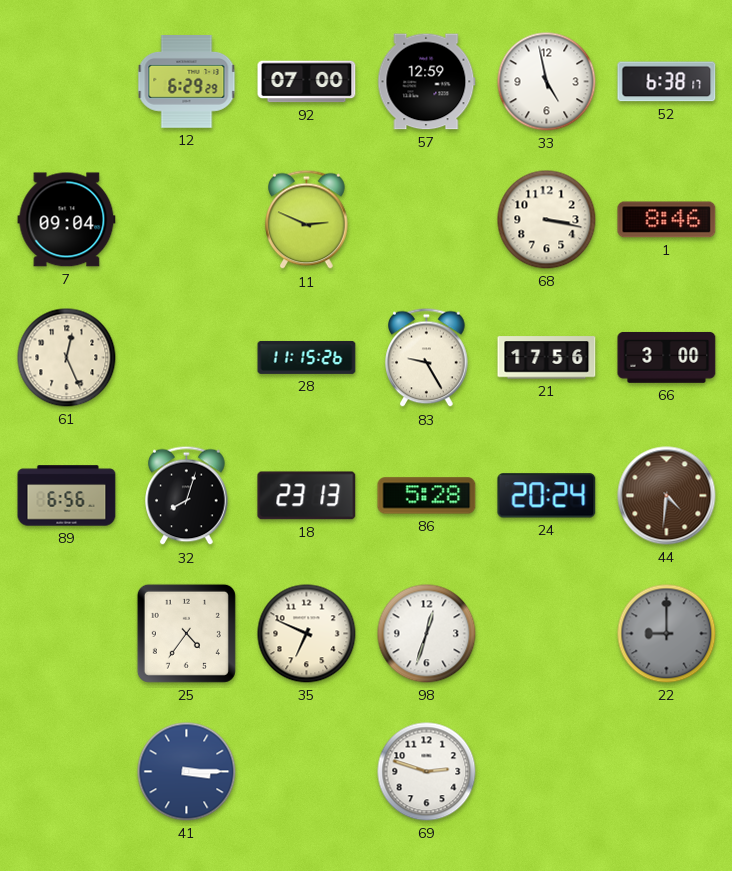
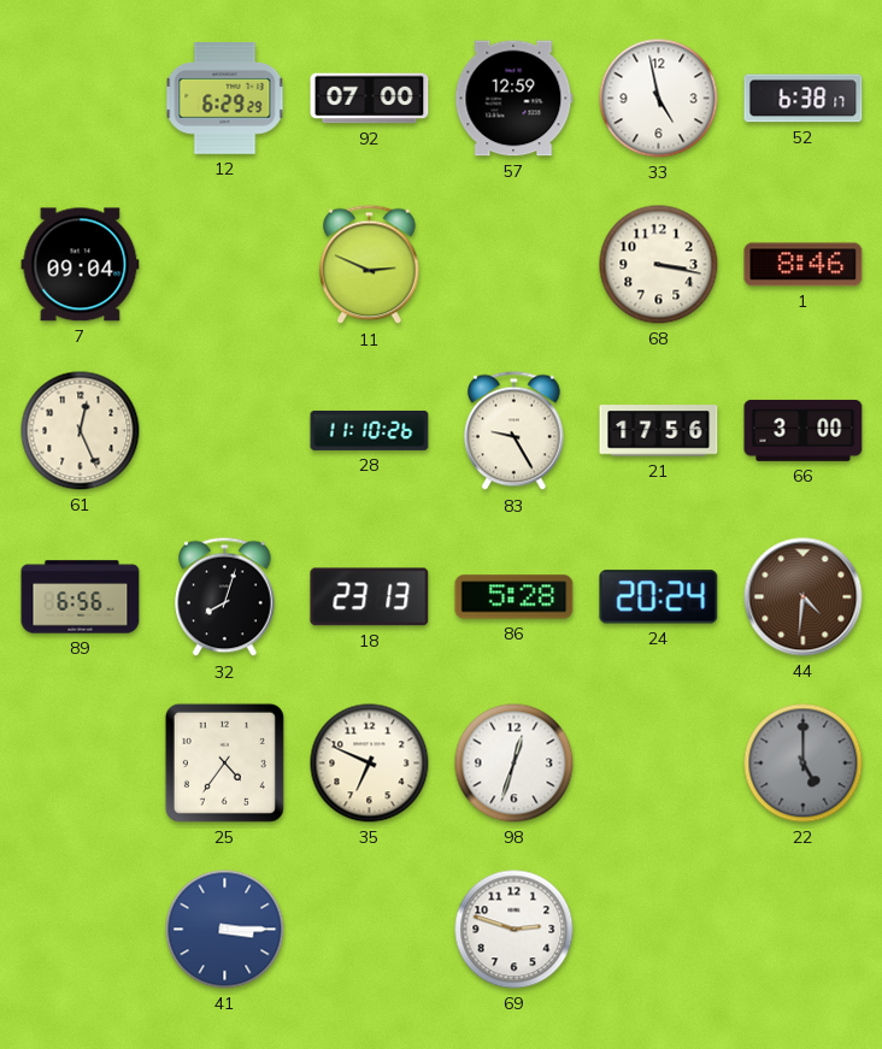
28: 11:15 -> 11:10
22: 9:00 -> 5:00
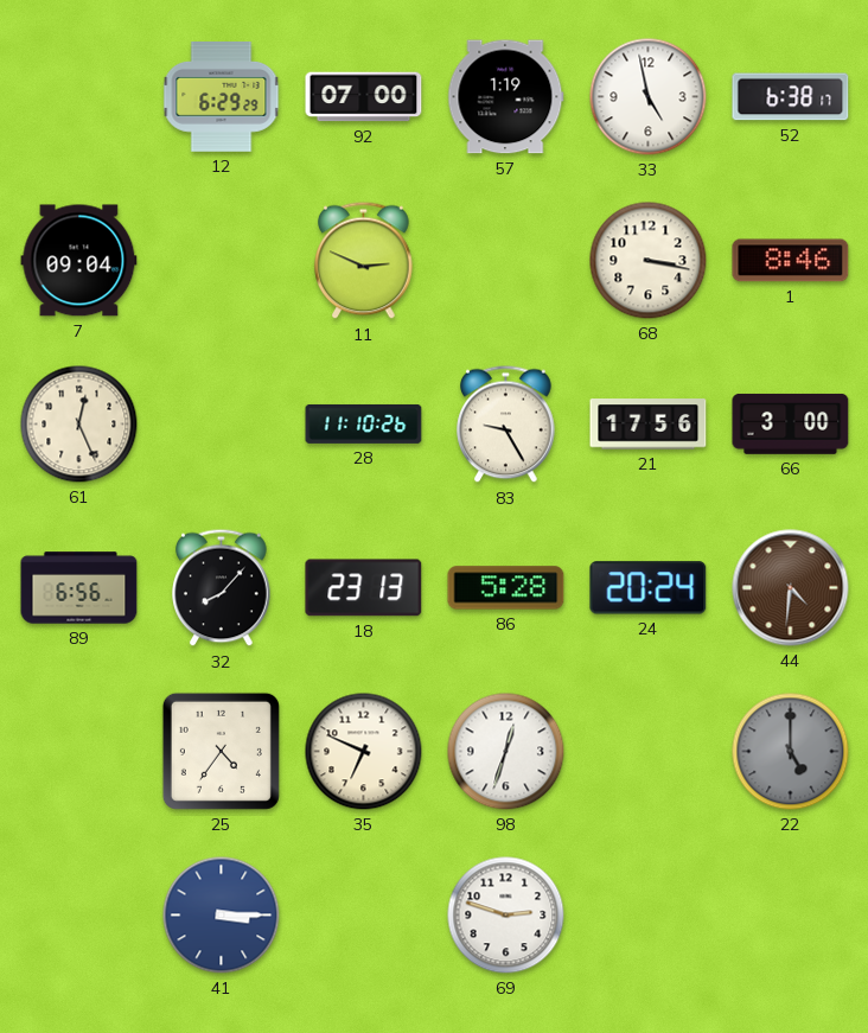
57: 12:59 -> 1:19
32: 8:03 -> 8:07
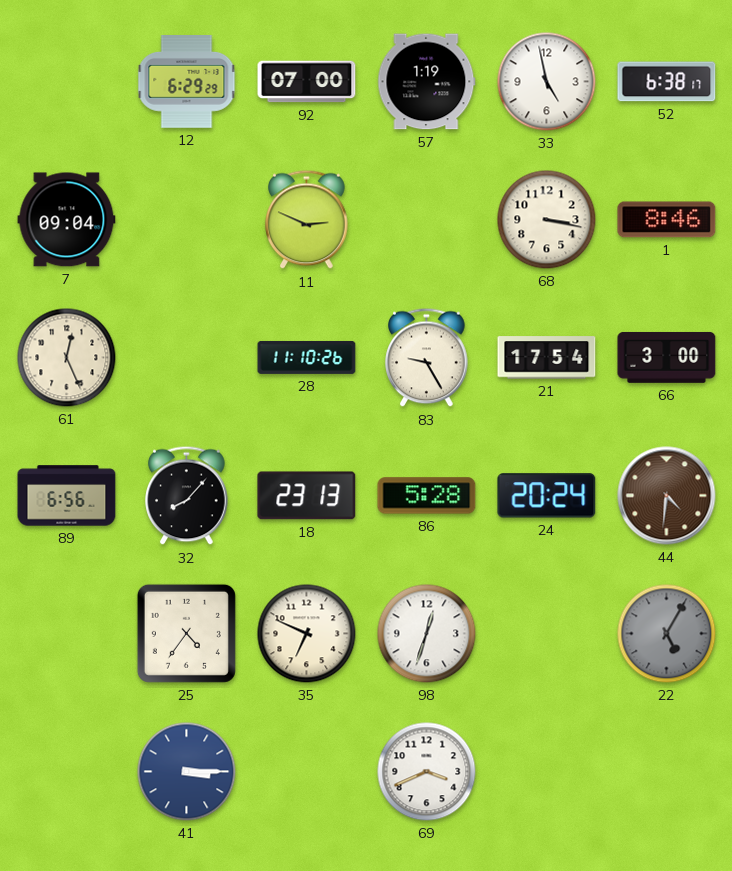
21: 17:56 -> 17:54
22: 5:00 -> 5:05
69: 2:48 -> 3:41
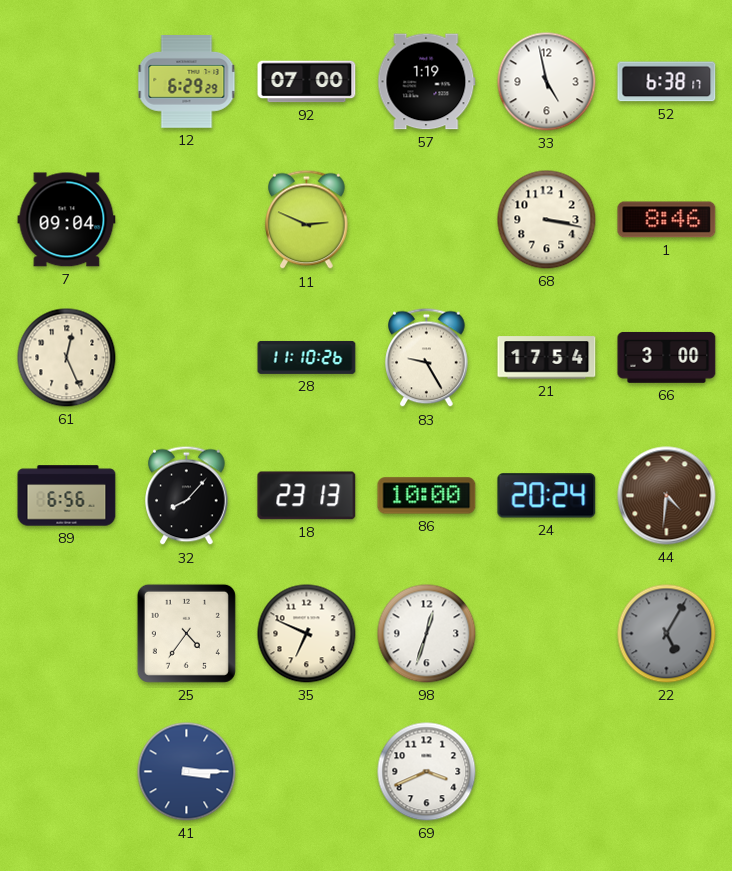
86: 5:28 -> 10:00
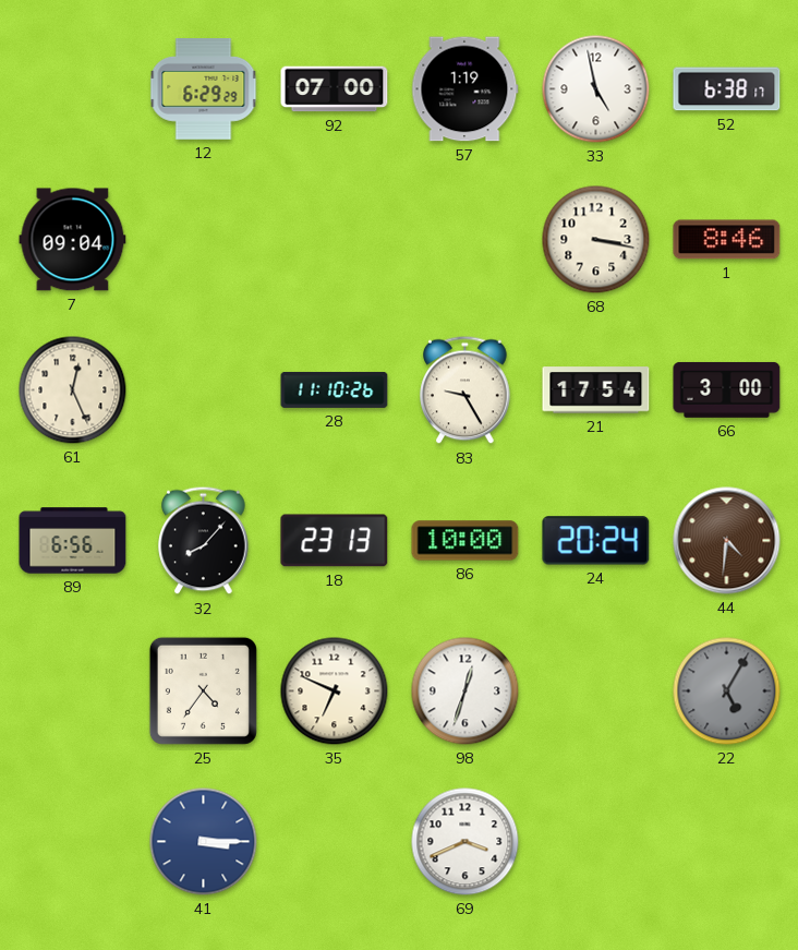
11: 2:49 -> none
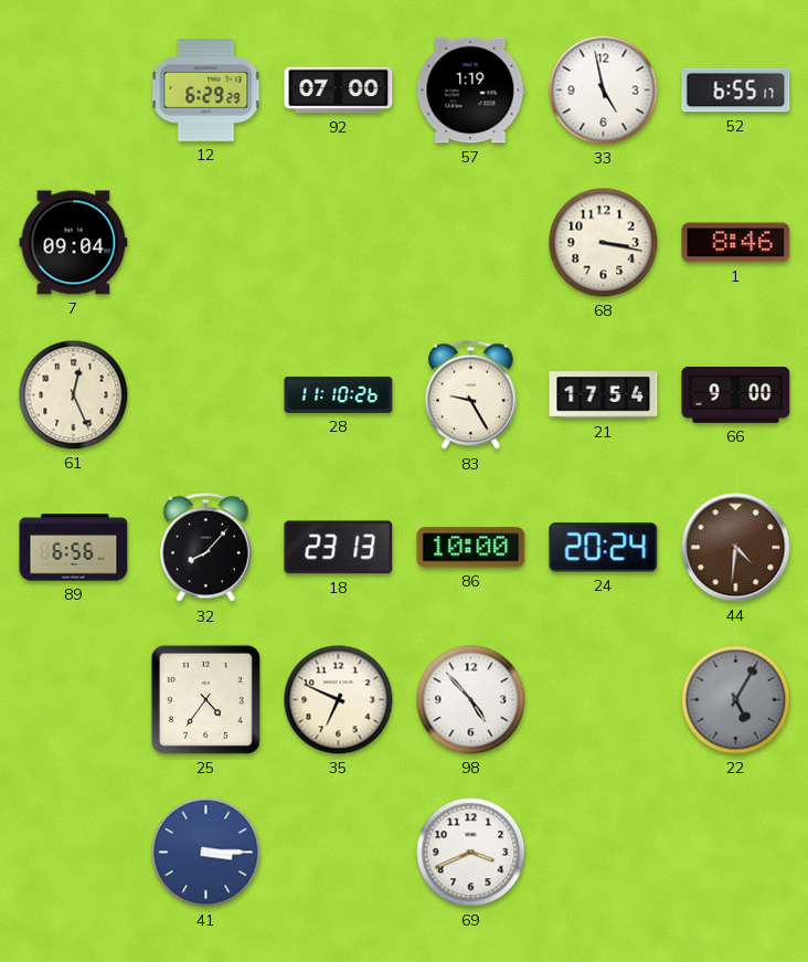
52: 6:38 -> 6:55
66: 3:00 -> 9:00
98: 12:33 -> 4:53
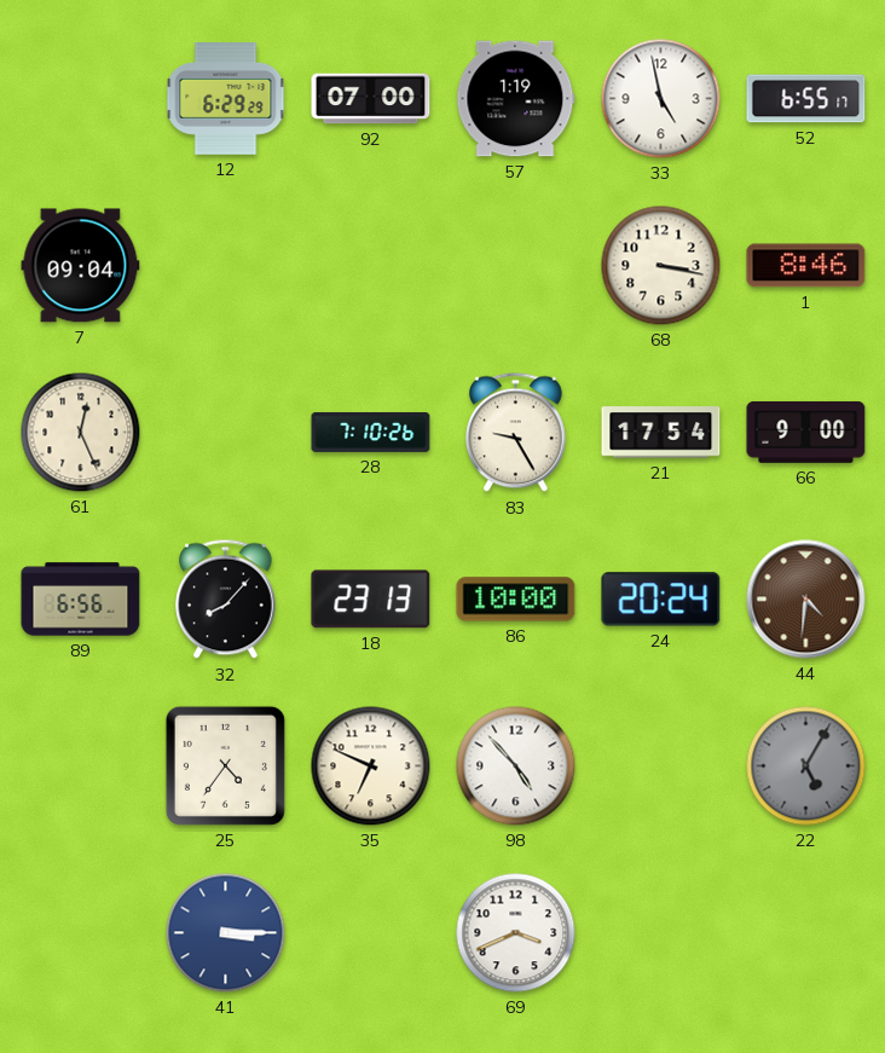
28: 11:10 -> 7:10
